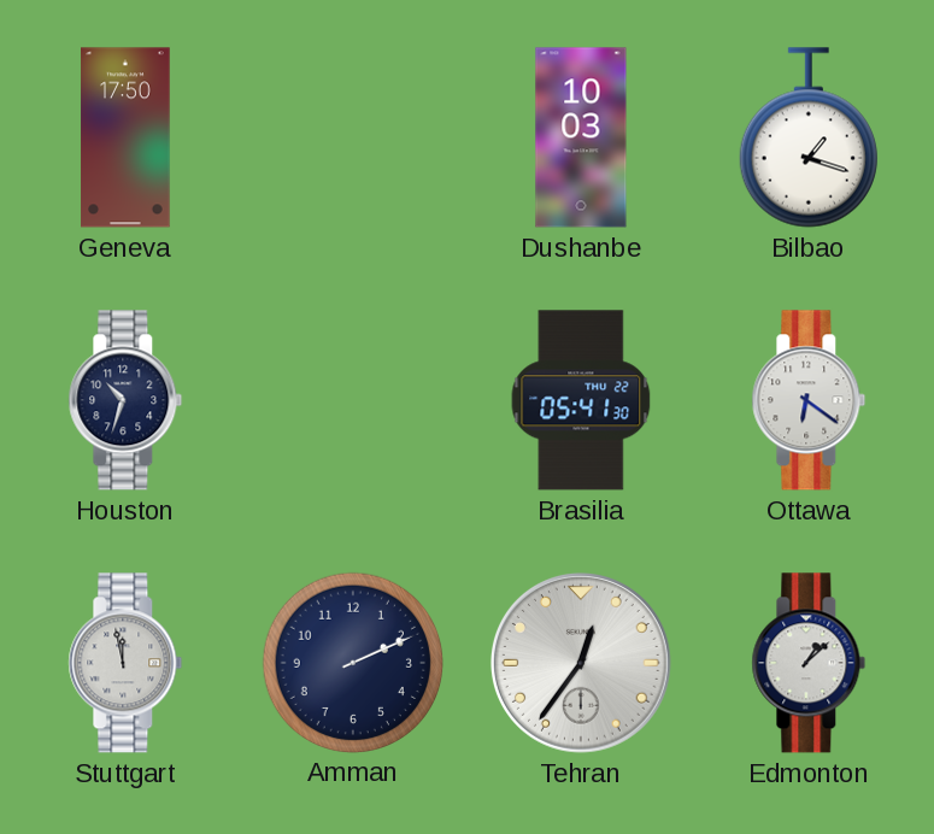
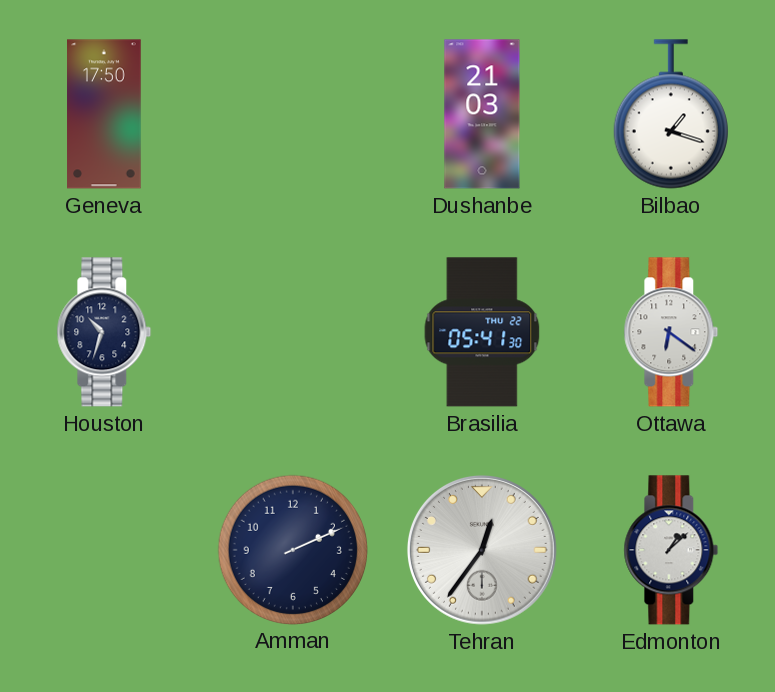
Dushanbe: 10:03 -> 21:03
Stuttgart: 11:58 -> none
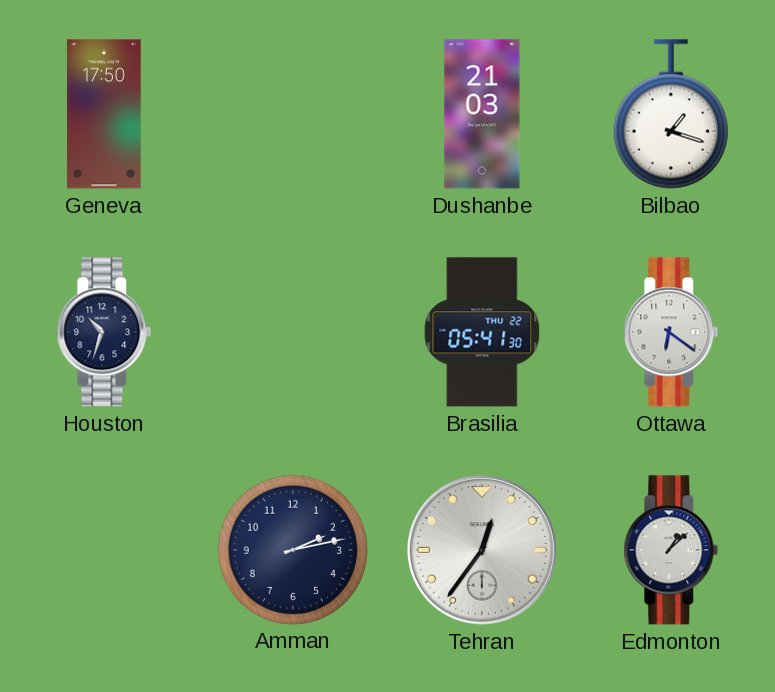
Amman: 2:11 -> 2:13
